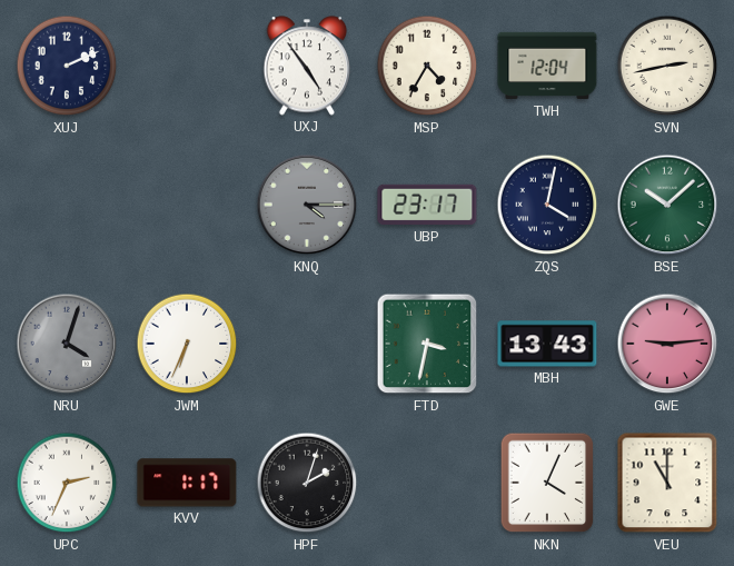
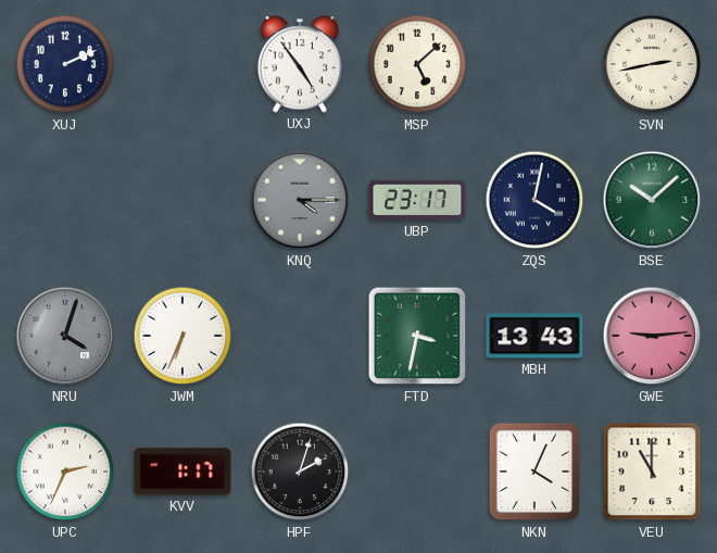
MSP: 4:35 -> 5:08
TWH: 12:04 -> none
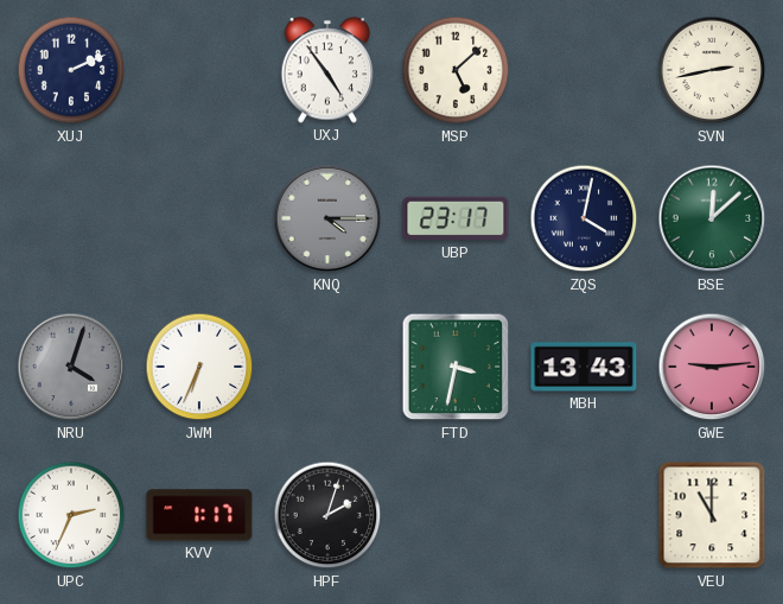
BSE: 10:08 -> 12:08
NKN: 4:04 -> none
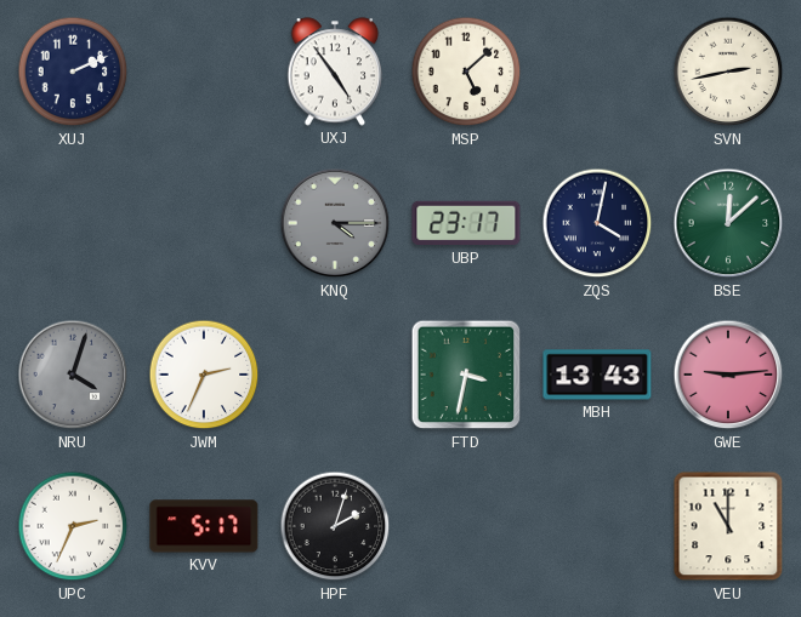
JWM: 6:34 -> 2:34
KVV: 1:17 -> 5:17
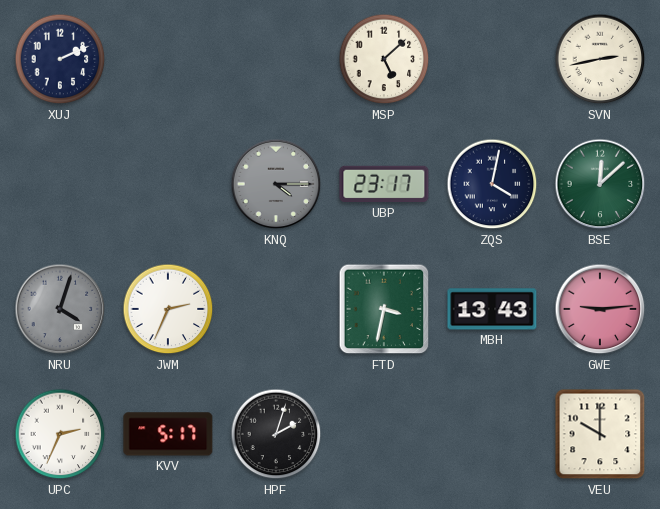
UXJ: 4:54 -> none
VEU: 11:00 -> 10:00
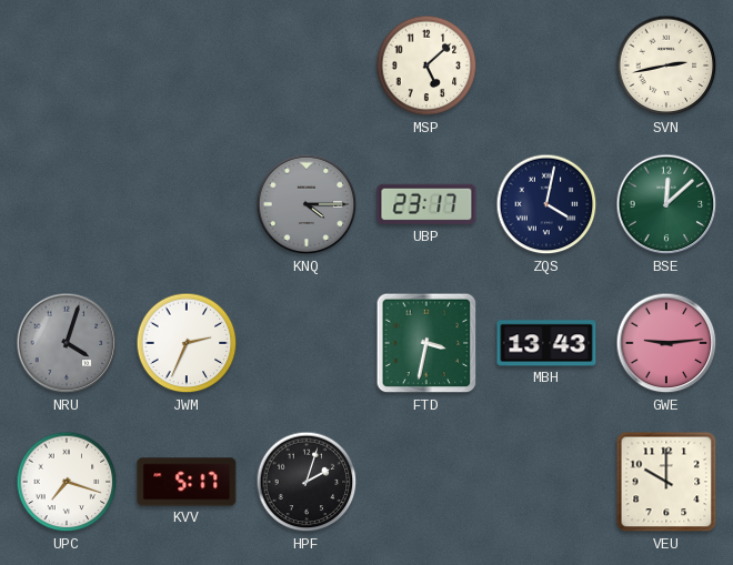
XUJ: 2:11 -> none
UPC: 2:34 -> 7:18
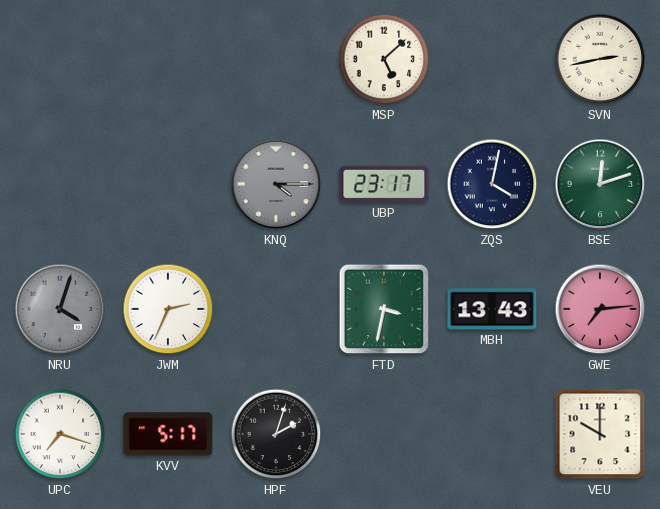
BSE: 12:08 -> 12:12
GWE: 9:14 -> 7:14
